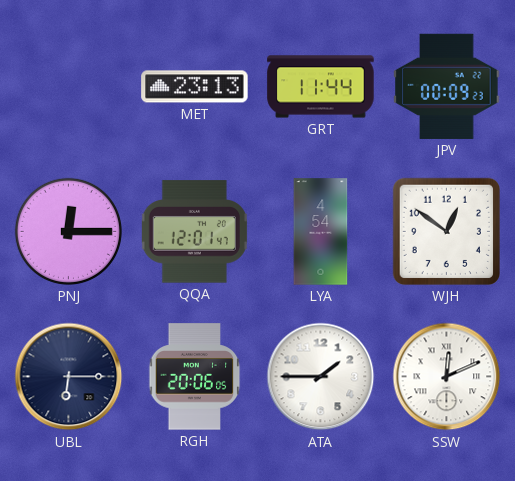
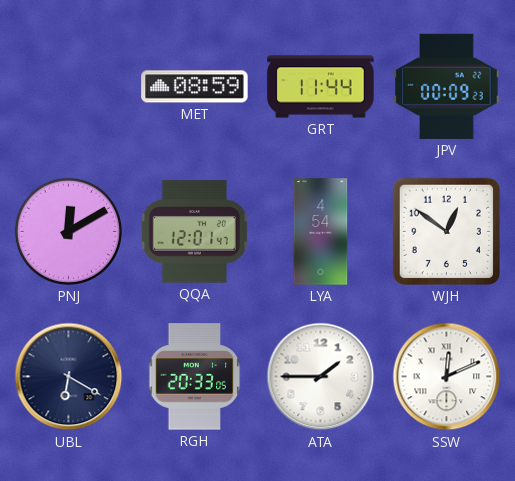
MET: 23:13 -> 08:59
PNJ: 12:15 -> 12:10
UBL: 6:15 -> 6:20
RGH: 20:06 -> 20:33
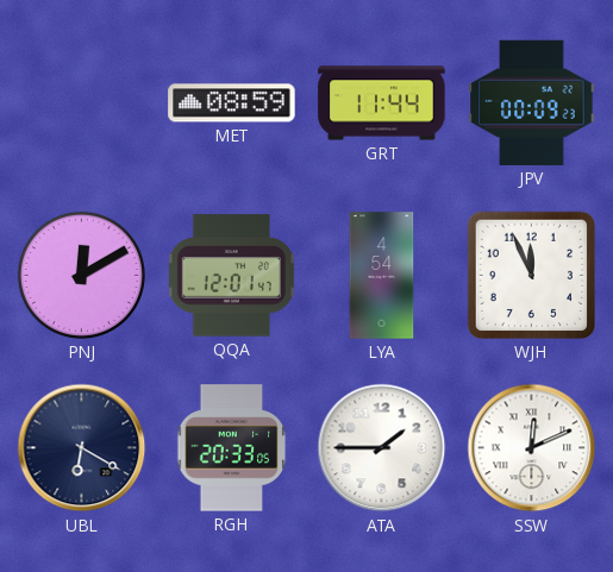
WJH: 12:51 -> 11:56
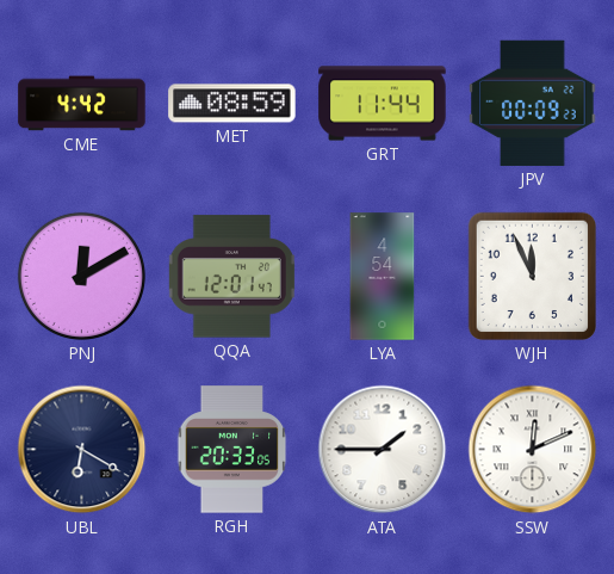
CME: none -> 4:42
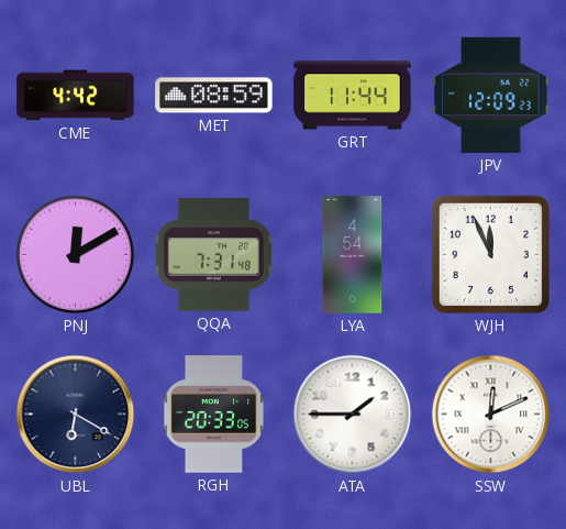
JPV: 00:09 -> 12:09
QQA: 12:01 -> 7:31
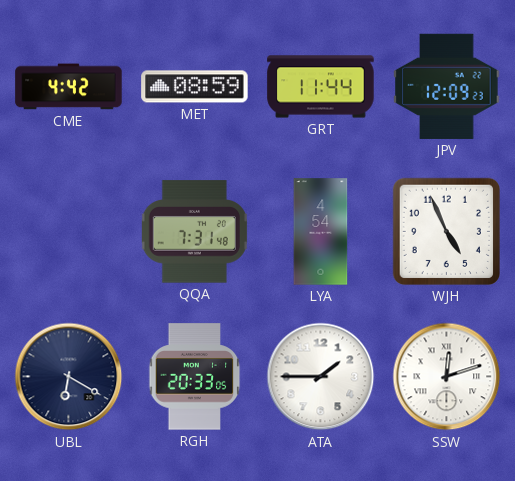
PNJ: 12:10 -> none
WJH: 11:56 -> 4:56
SSW: 12:11 -> 12:12
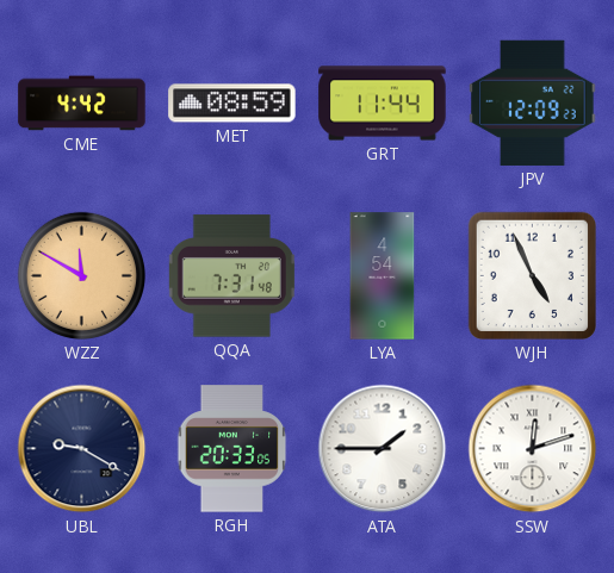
WZZ: none -> 11:50
UBL: 6:20 -> 9:20
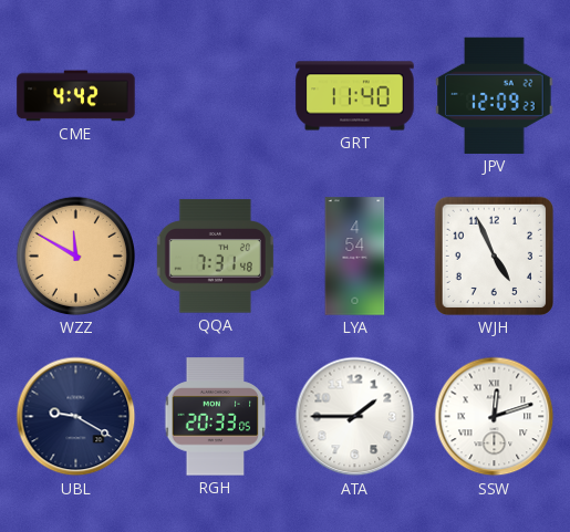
MET: 08:59 -> none
GRT: 11:44 -> 11:40
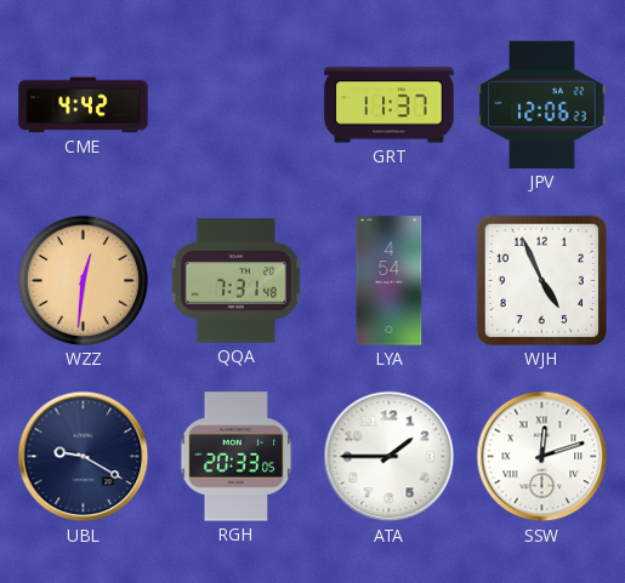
GRT: 11:40 -> 11:37
JPV: 12:09 -> 12:06
WZZ: 11:50 -> 12:31
